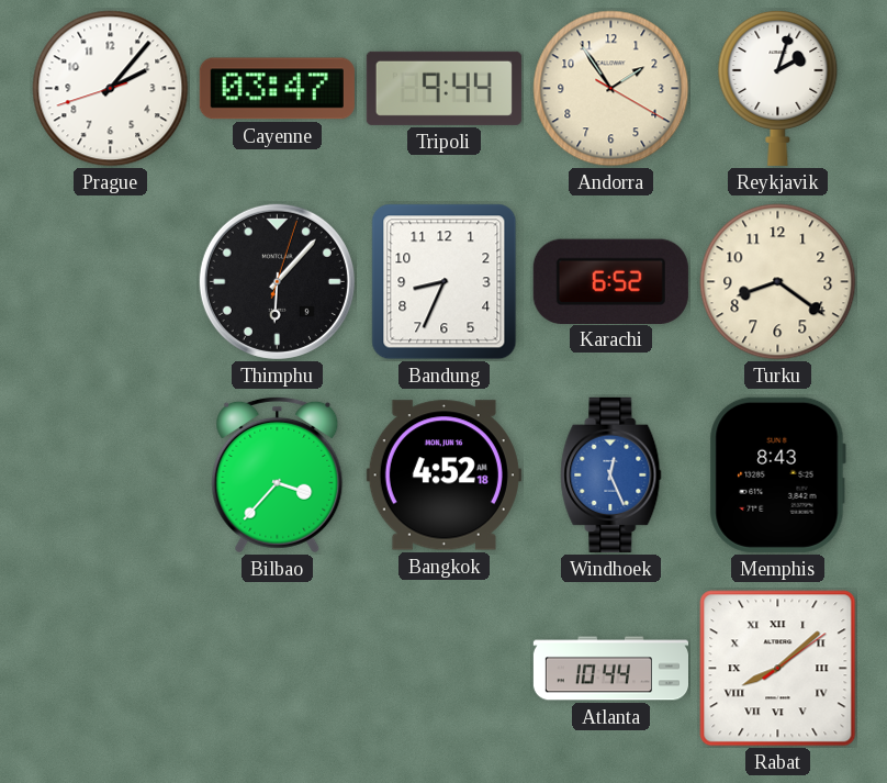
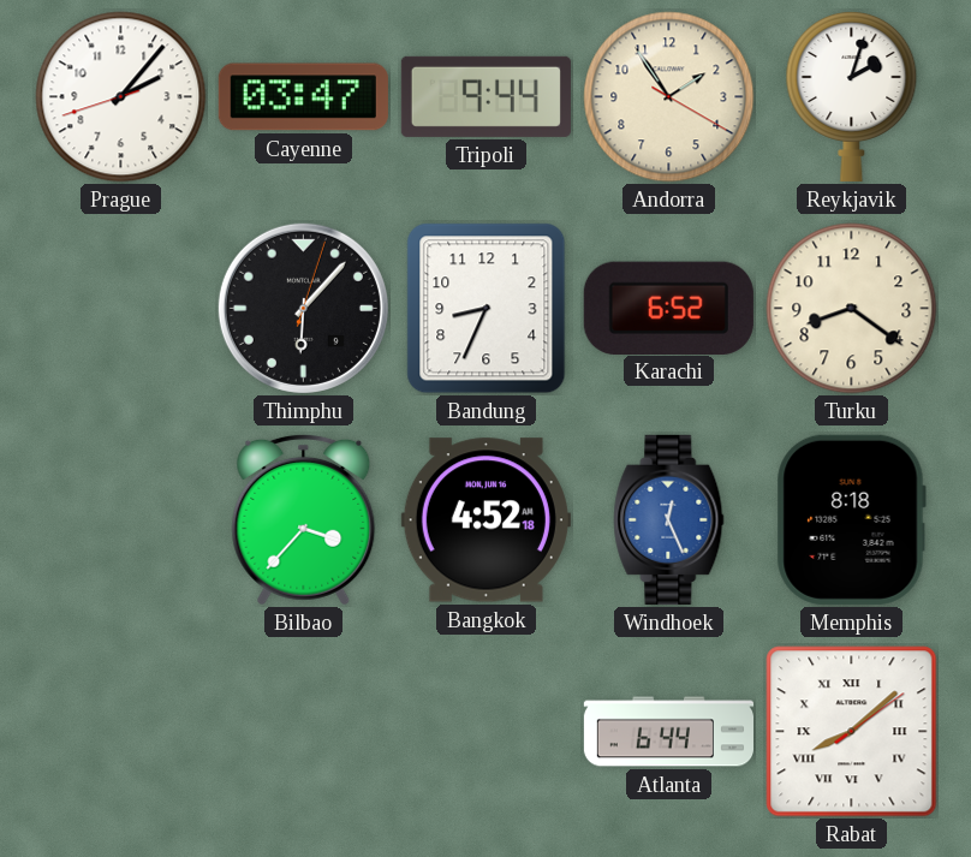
Memphis: 8:43 -> 8:18
Atlanta: 10:44 -> 6:44
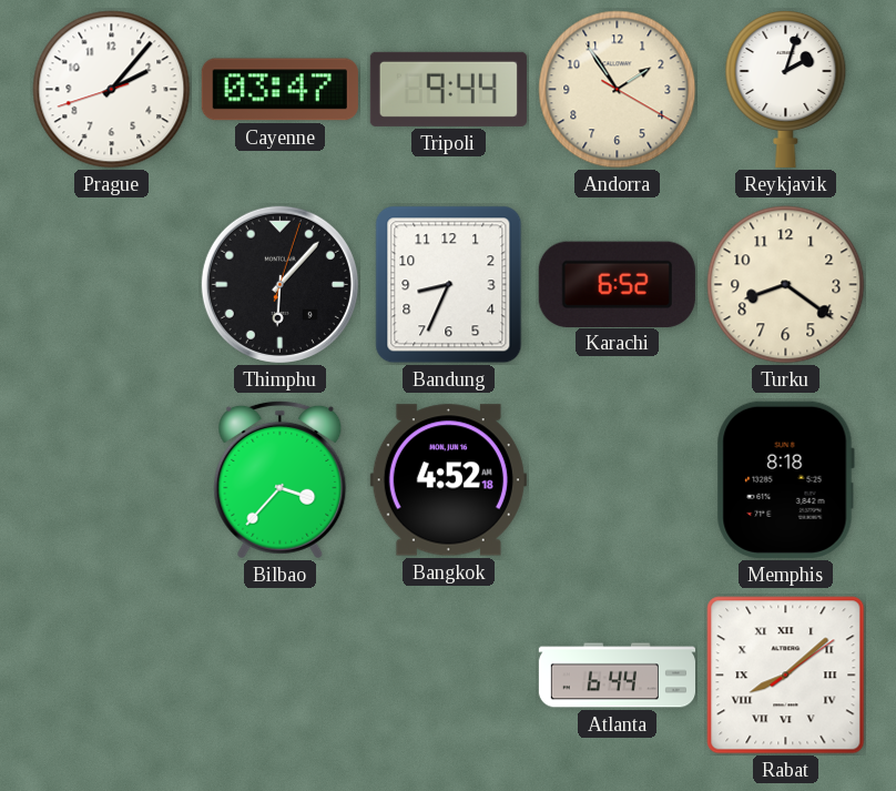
Windhoek: 12:26 -> none
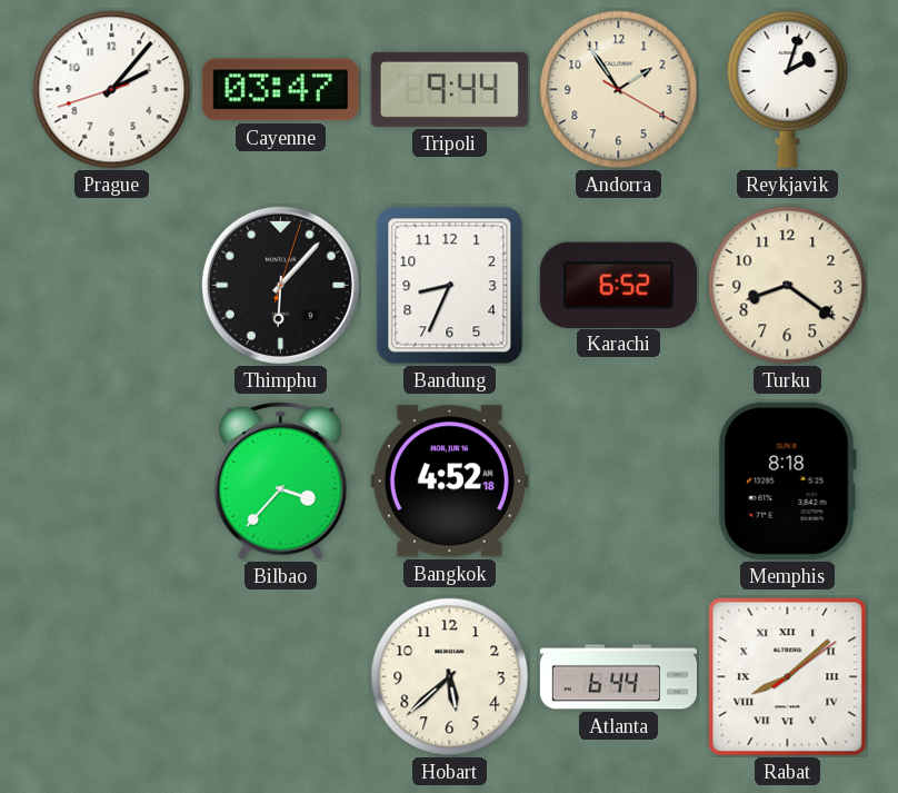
Hobart: none -> 5:38
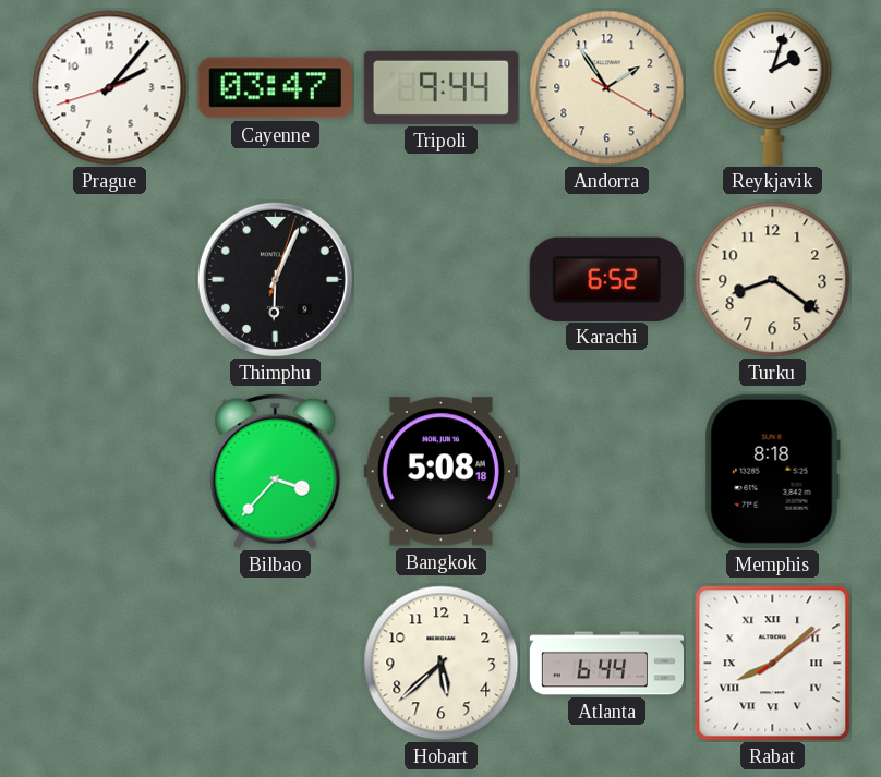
Thimphu: 6:07 -> 6:04
Bandung: 8:34 -> none
Bangkok: 4:52 -> 5:08
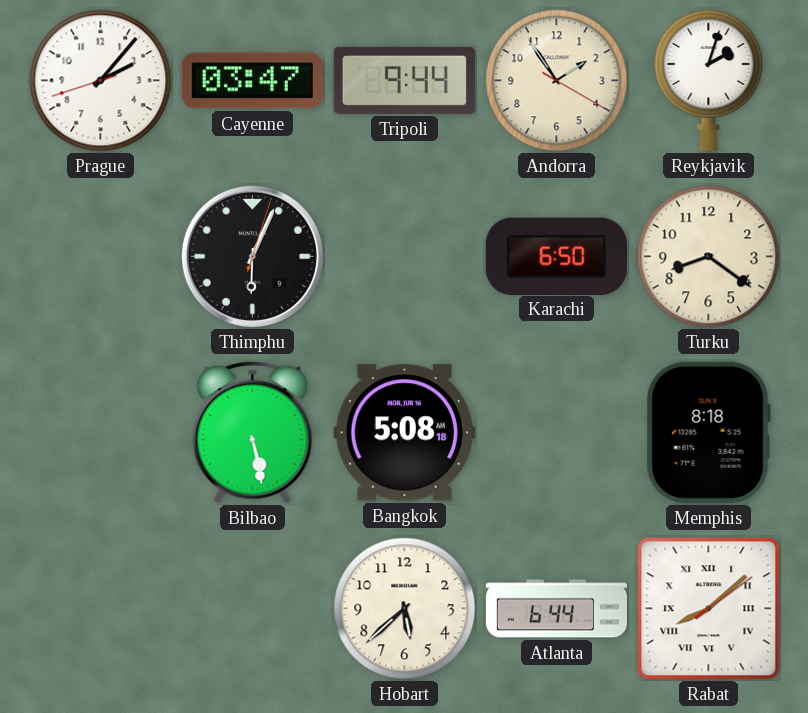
Karachi: 6:52 -> 6:50
Bilbao: 3:37 -> 5:28
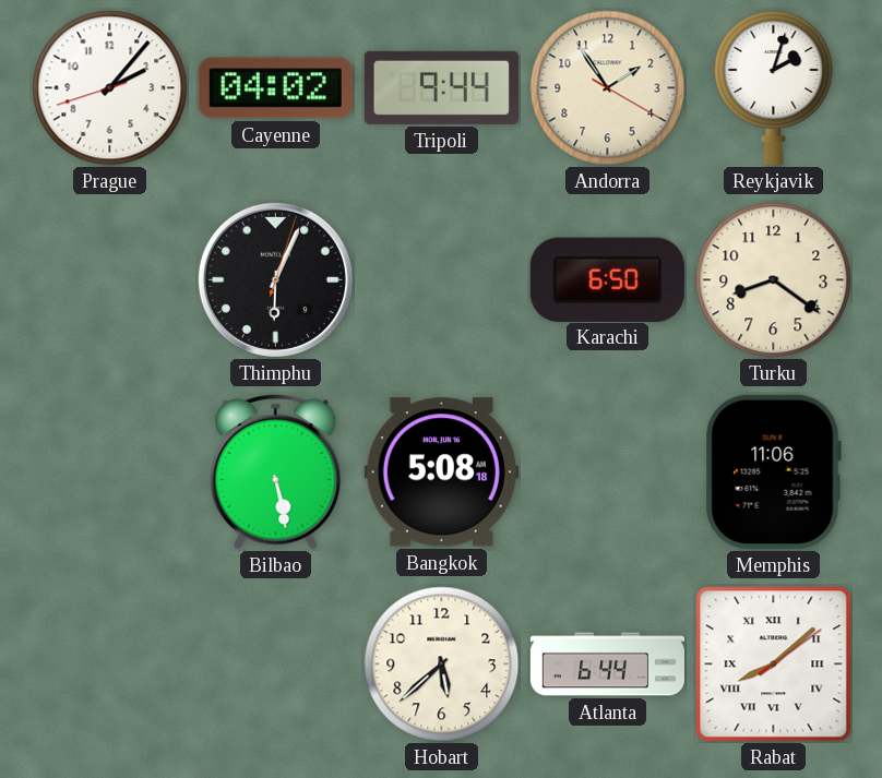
Cayenne: 03:47 -> 04:02
Memphis: 8:18 -> 11:06
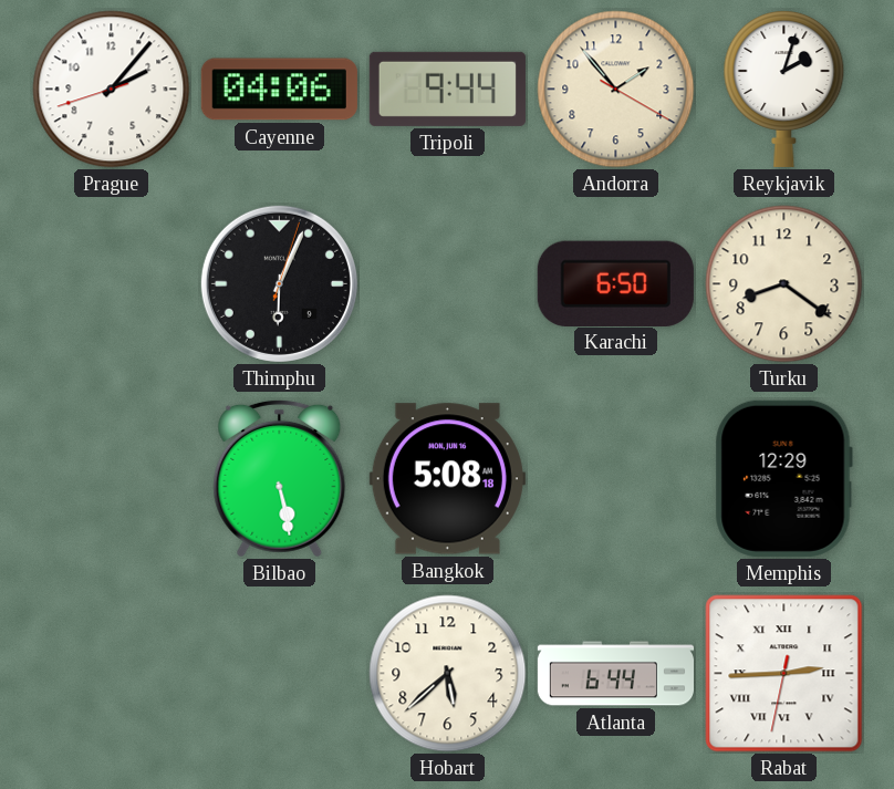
Cayenne: 04:02 -> 04:06
Andorra: 1:54 -> 1:53
Memphis: 11:06 -> 12:29
Rabat: 8:08 -> 2:44
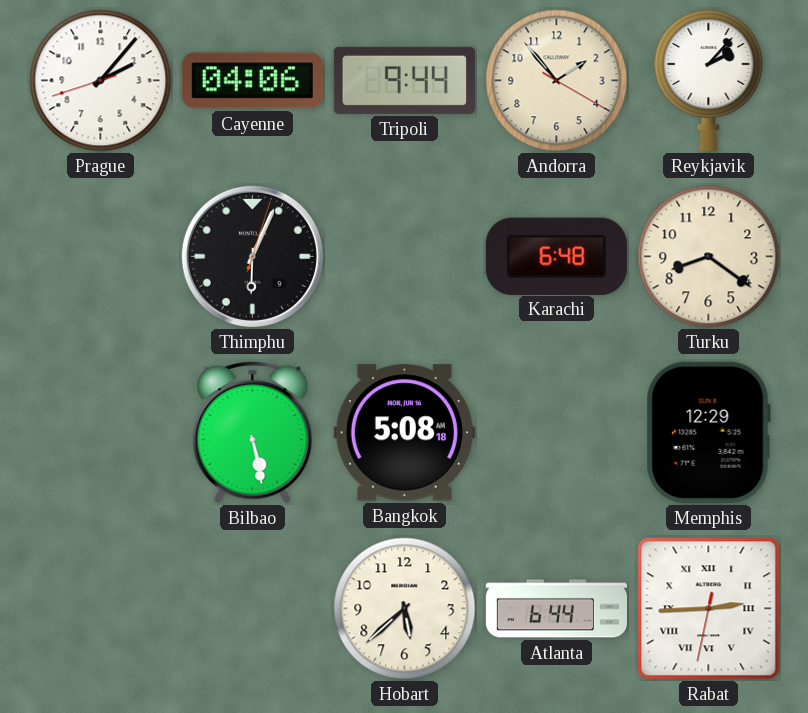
Reykjavik: 2:03 -> 2:07
Karachi: 6:50 -> 6:48
